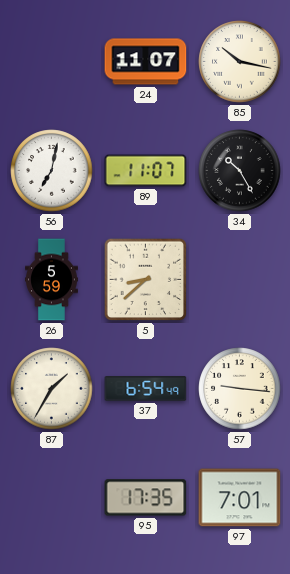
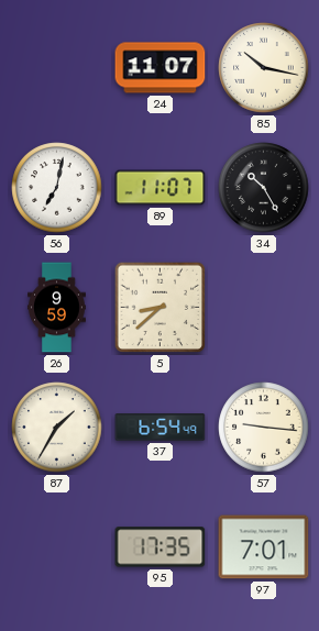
26: 5:59 -> 9:59
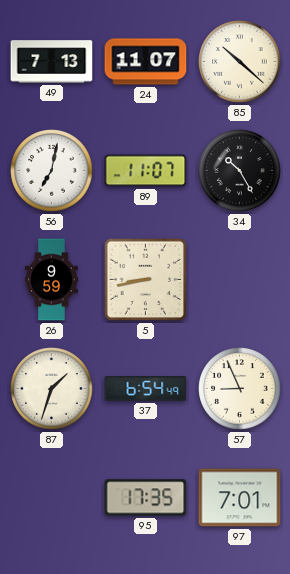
49: none -> 7:13
85: 10:17 -> 10:22
5: 8:38 -> 8:43
87: 1:35 -> 1:33
57: 9:16 -> 8:56
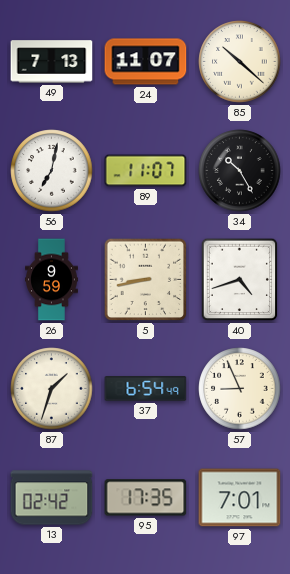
40: none -> 4:42
13: none -> 02:42
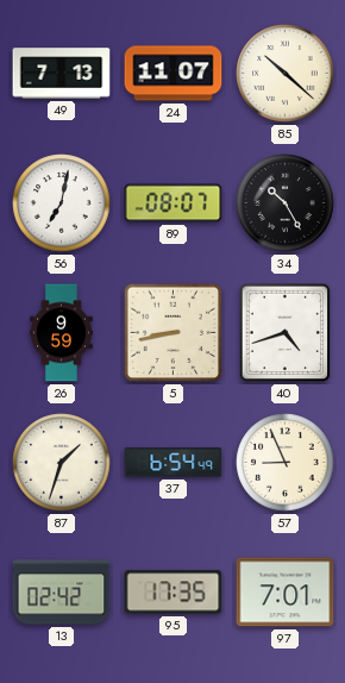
89: 11:07 -> 08:07
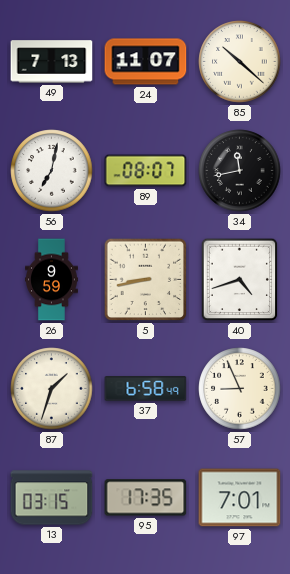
34: 10:25 -> 11:43
37: 6:54 -> 6:58
13: 02:42 -> 03:15
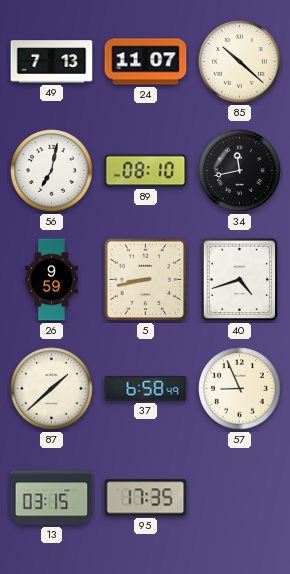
89: 08:07 -> 08:10
87: 1:33 -> 1:38
97: 7:01 -> none
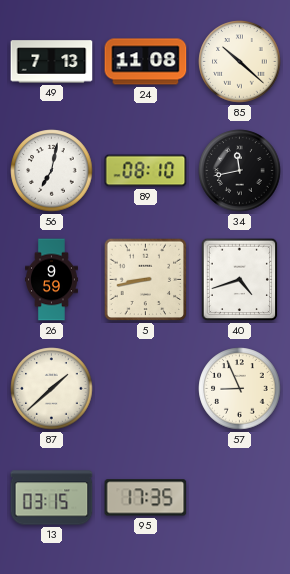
24: 11:07 -> 11:08
37: 6:58 -> none
